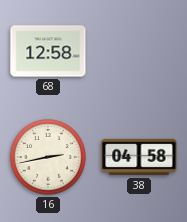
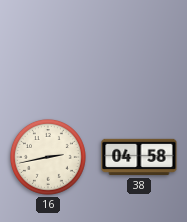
68: 12:58 -> none
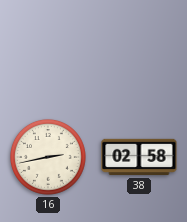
38: 04:58 -> 02:58
